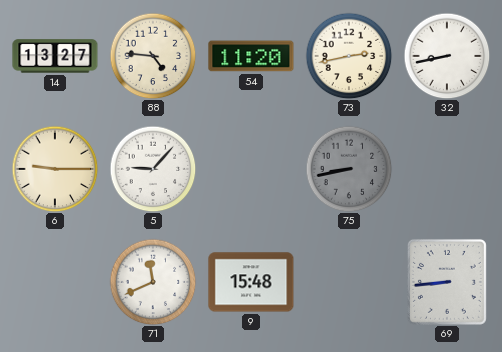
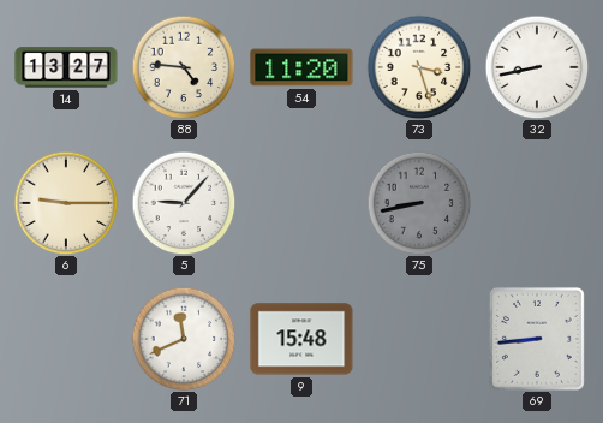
73: 2:43 -> 3:27
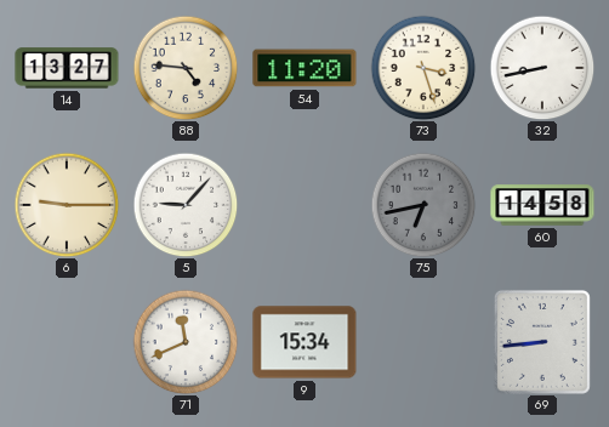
75: 8:43 -> 6:43
60: none -> 14:58
9: 15:48 -> 15:34
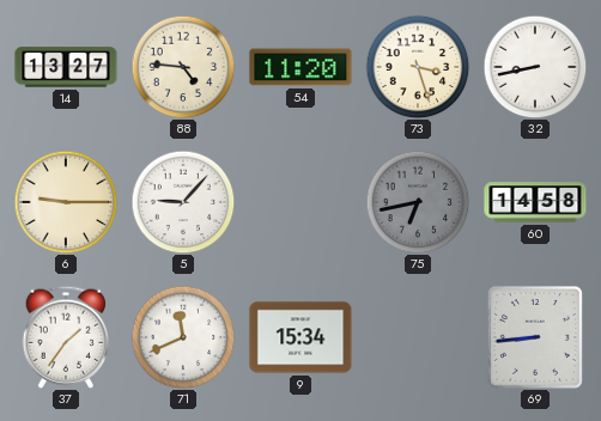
37: none -> 1:36
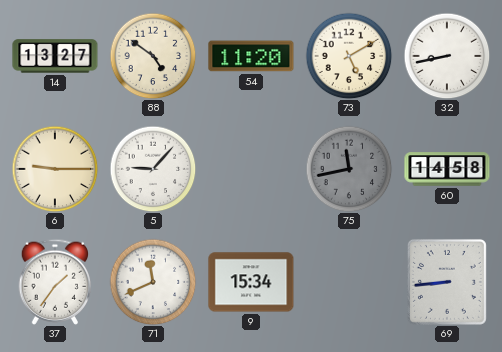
88: 4:46 -> 4:51
73: 3:27 -> 5:10
75: 6:43 -> 11:43
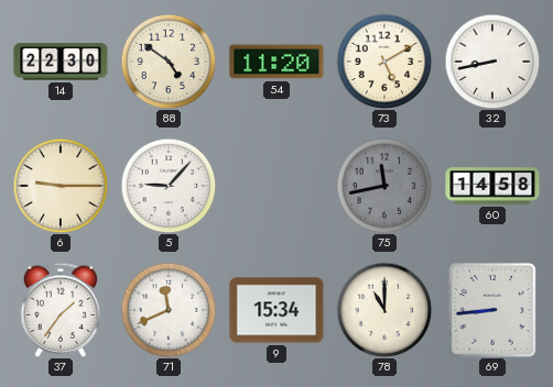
14: 13:27 -> 22:30
78: none -> 11:00
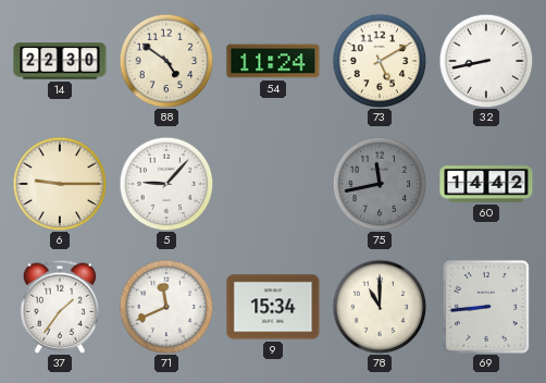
54: 11:20 -> 11:24
60: 14:58 -> 14:42
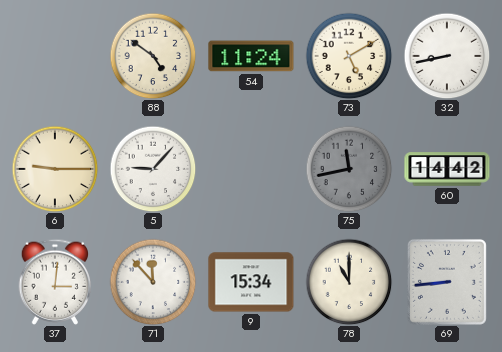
14: 22:30 -> none
37: 1:36 -> 3:01
71: 11:41 -> 11:53
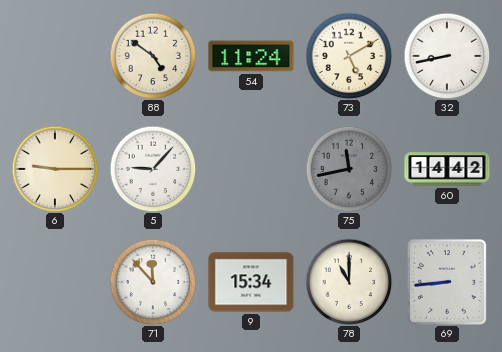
37: 3:01 -> none
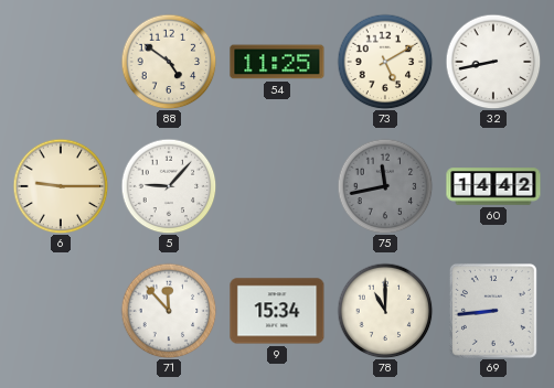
54: 11:24 -> 11:25
